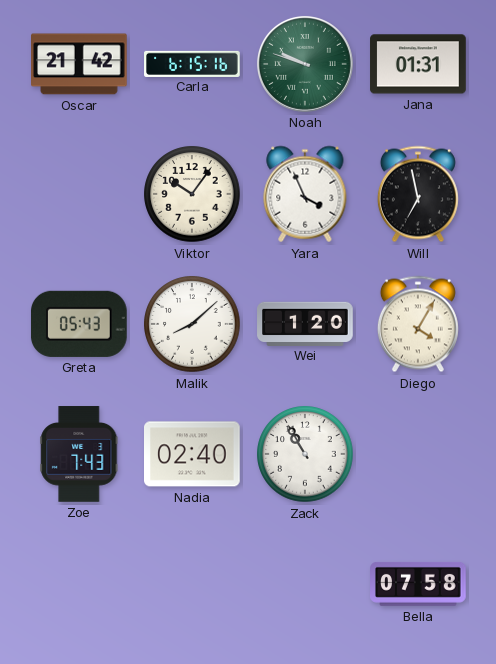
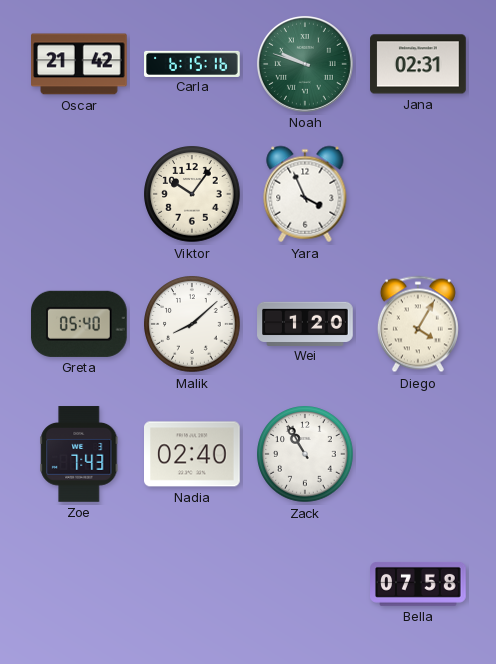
Jana: 01:31 -> 02:31
Will: 6:58 -> none
Greta: 05:43 -> 05:40
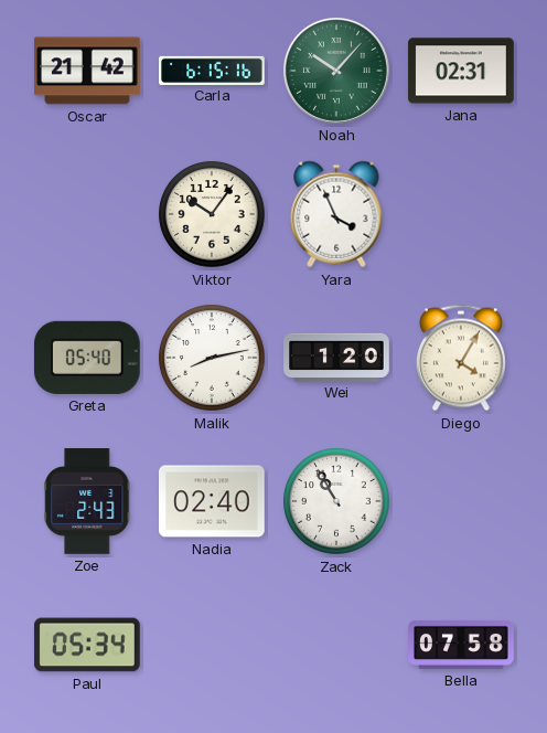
Noah: 9:48 -> 10:07
Malik: 8:08 -> 8:13
Zoe: 7:43 -> 2:43
Paul: none -> 05:34
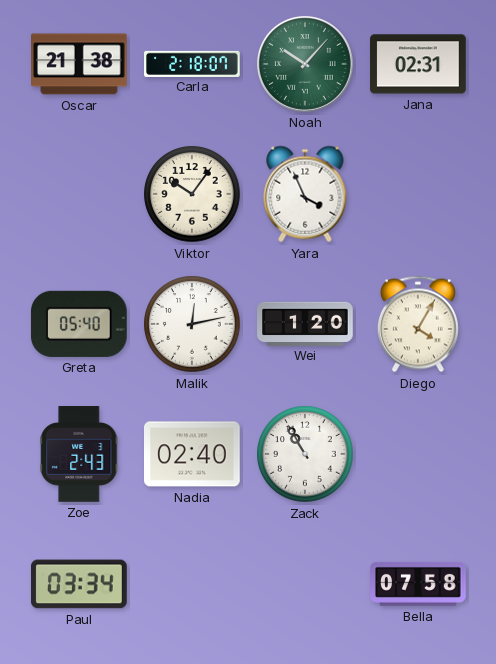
Oscar: 21:42 -> 21:38
Carla: 6:15 -> 2:18
Malik: 8:13 -> 12:13
Paul: 05:34 -> 03:34
